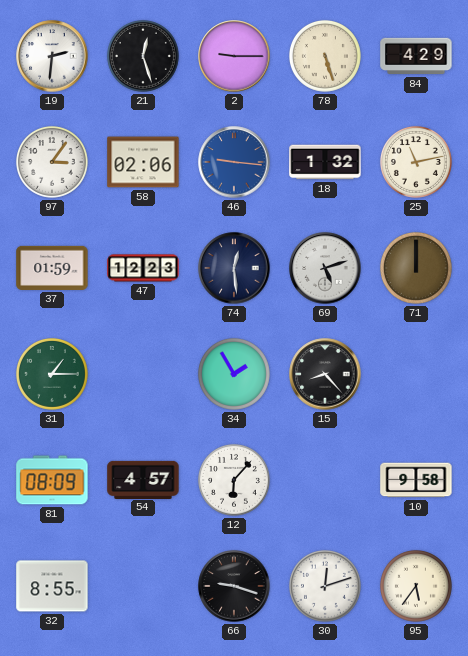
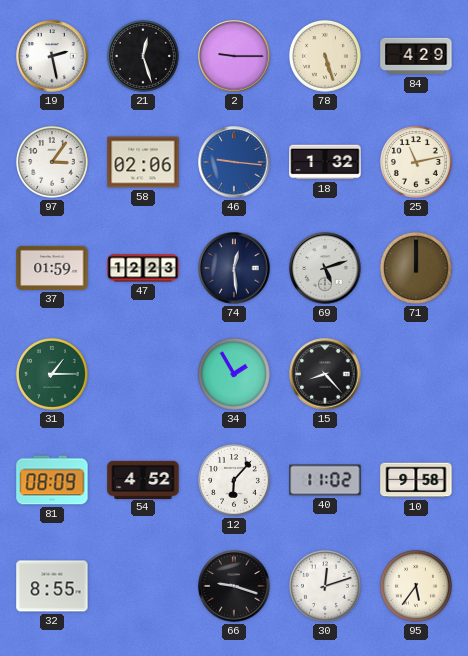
19: 2:31 -> 2:28
54: 4:57 -> 4:52
40: none -> 11:02
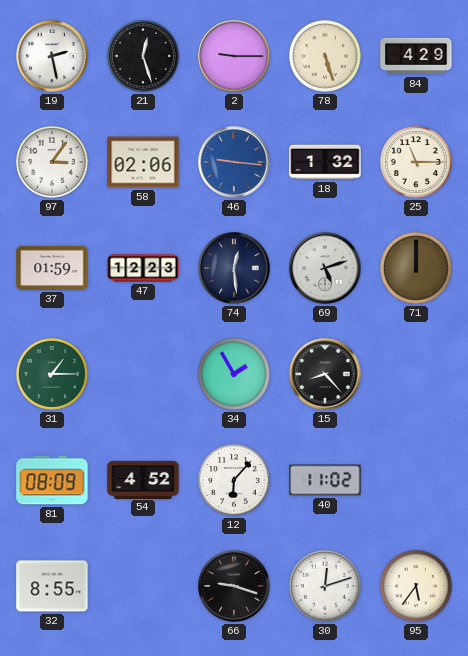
25: 11:13 -> 11:15
10: 9:58 -> none
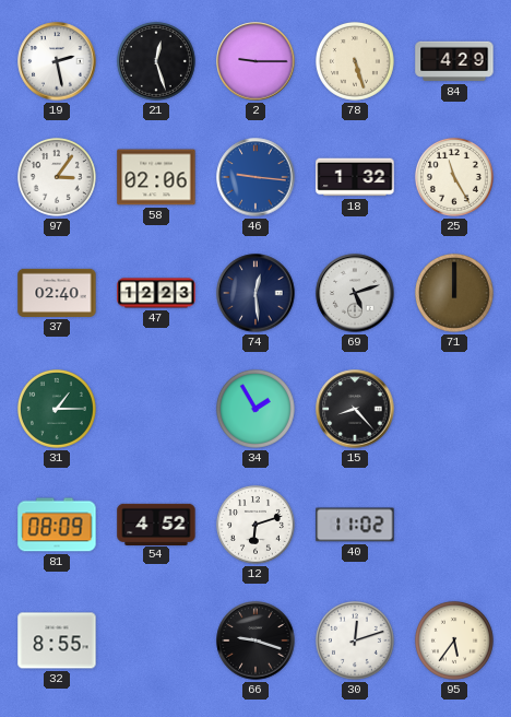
25: 11:15 -> 11:25
37: 01:59 -> 02:40
12: 6:07 -> 6:12
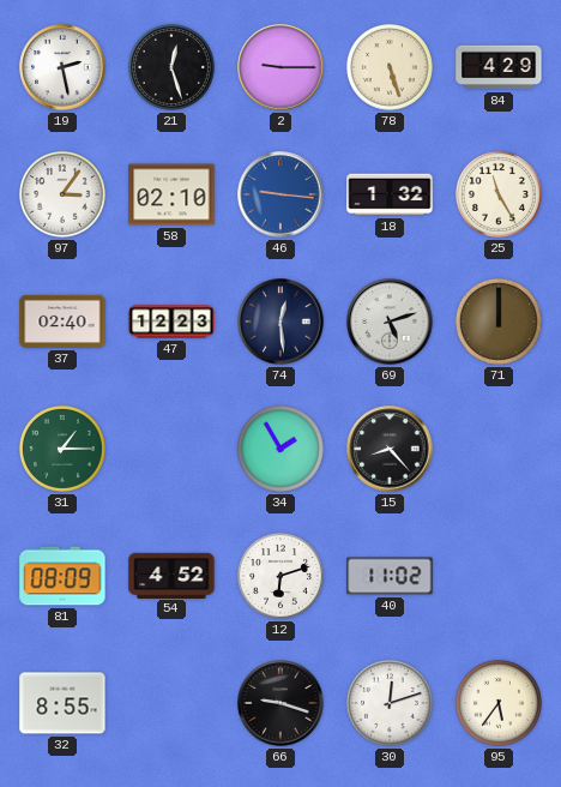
58: 02:06 -> 02:10
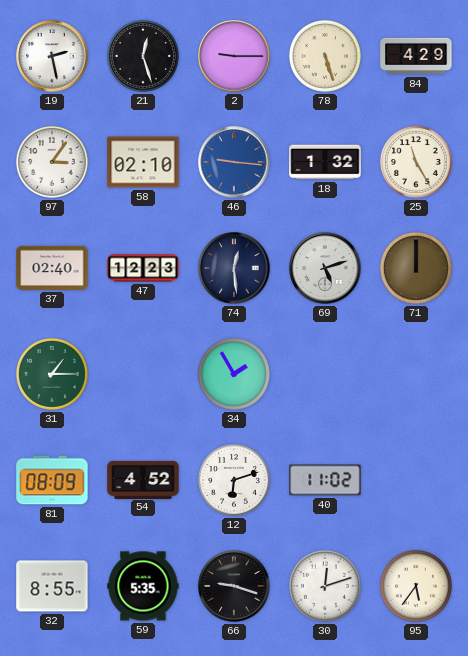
15: 8:23 -> none
59: none -> 5:35
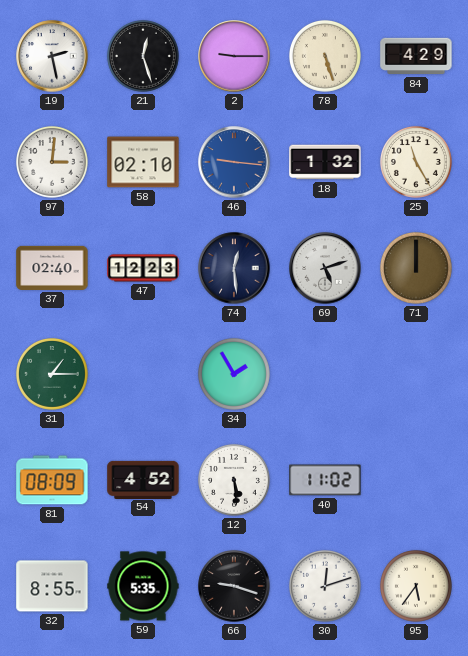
97: 3:06 -> 3:01
12: 6:12 -> 5:29
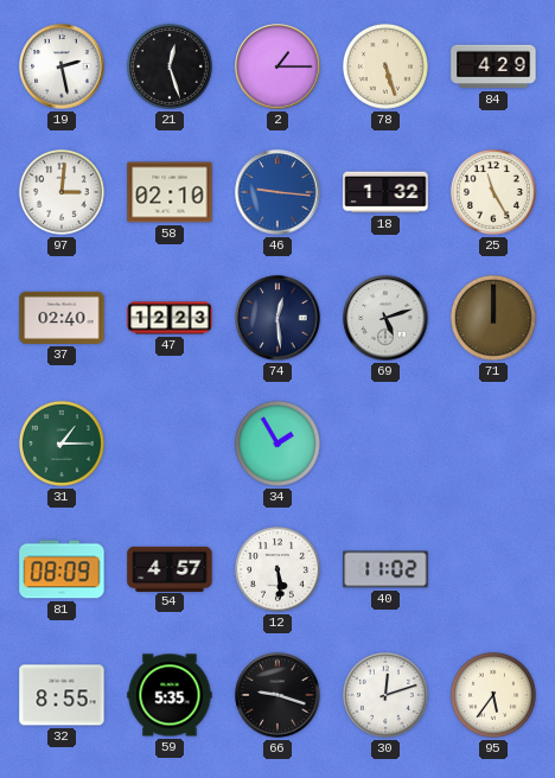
2: 9:15 -> 1:15
54: 4:52 -> 4:57
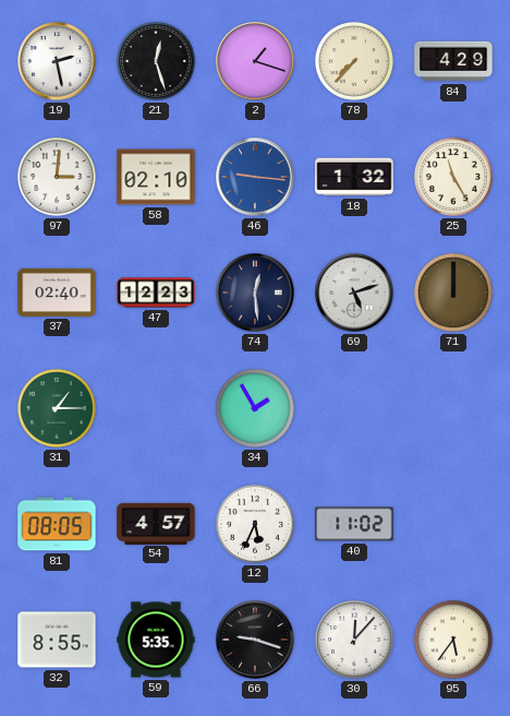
2: 1:15 -> 1:18
78: 5:27 -> 7:37
81: 08:09 -> 08:05
12: 5:29 -> 5:34
30: 12:12 -> 12:07
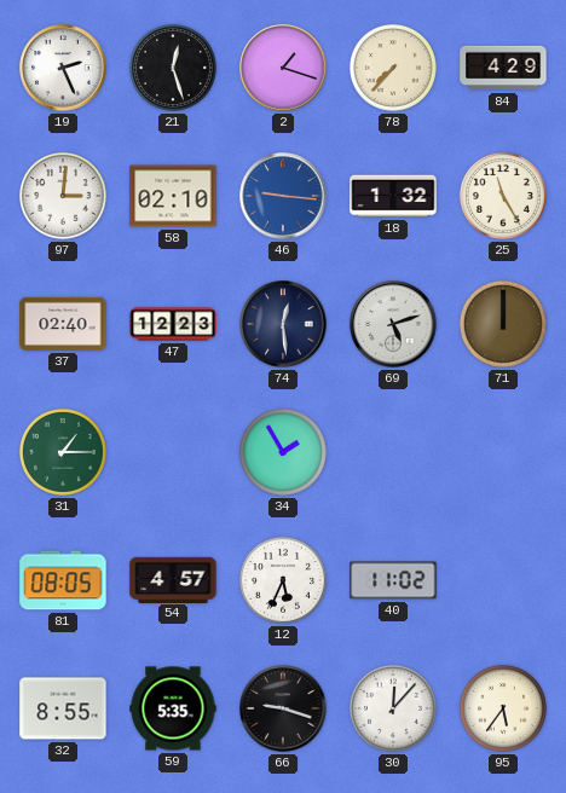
19: 2:28 -> 2:26
